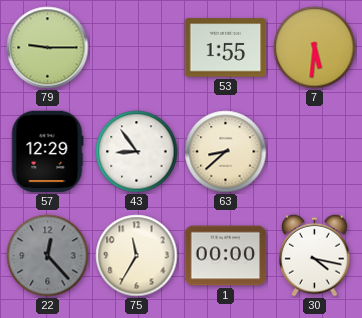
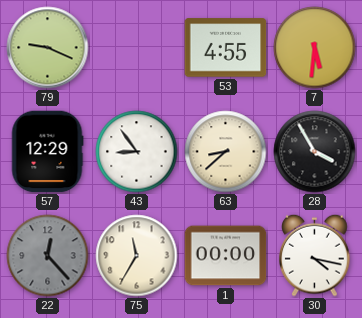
79: 9:15 -> 9:19
53: 1:55 -> 4:55
28: none -> 3:55
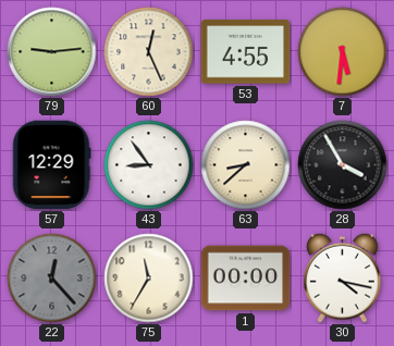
79: 9:19 -> 9:14
60: none -> 12:26
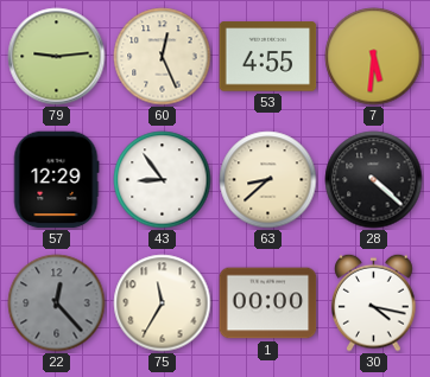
28: 3:55 -> 4:22
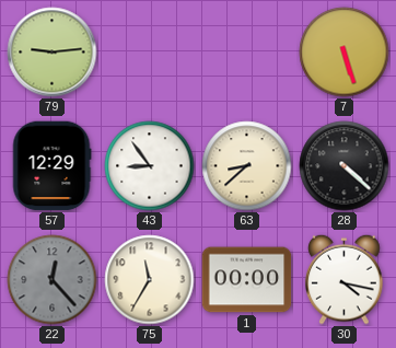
60: 12:26 -> none
53: 4:55 -> none
7: 5:31 -> 5:27
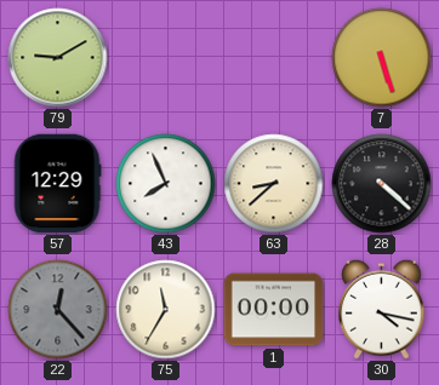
79: 9:14 -> 9:10
43: 8:54 -> 7:56
